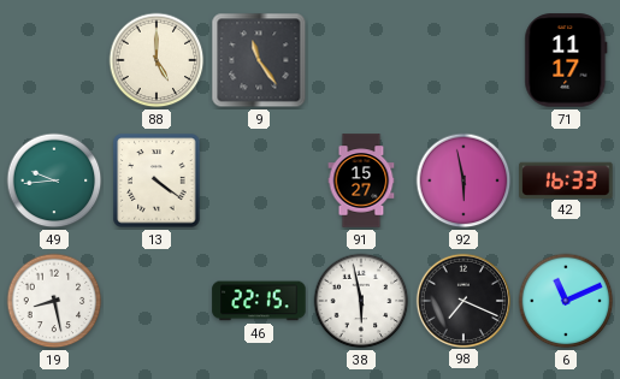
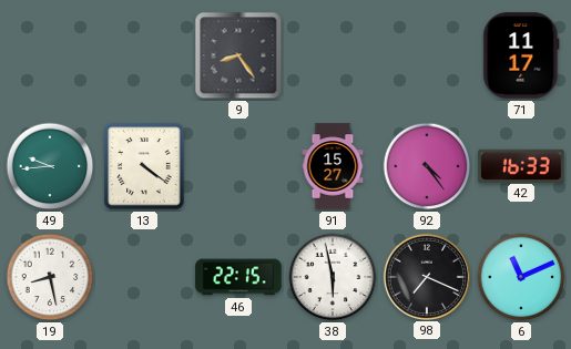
88: 5:00 -> none
9: 11:24 -> 8:24
92: 5:58 -> 4:24
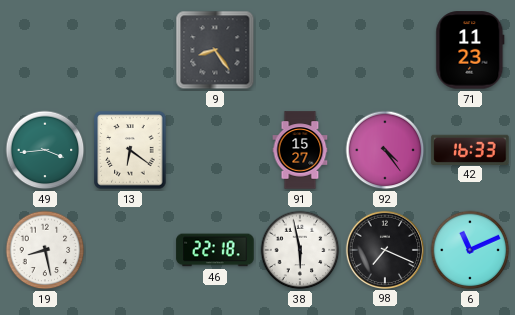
71: 11:17 -> 11:23
49: 9:44 -> 3:44
13: 4:21 -> 6:21
46: 22:15 -> 22:18
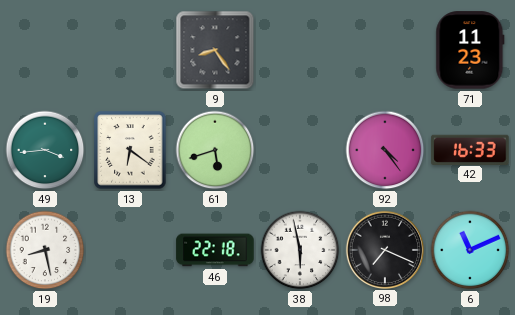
61: none -> 5:42
91: 15:27 -> none
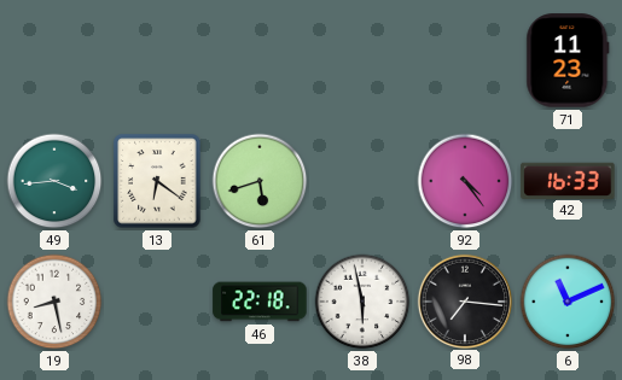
9: 8:24 -> none
98: 7:19 -> 7:16
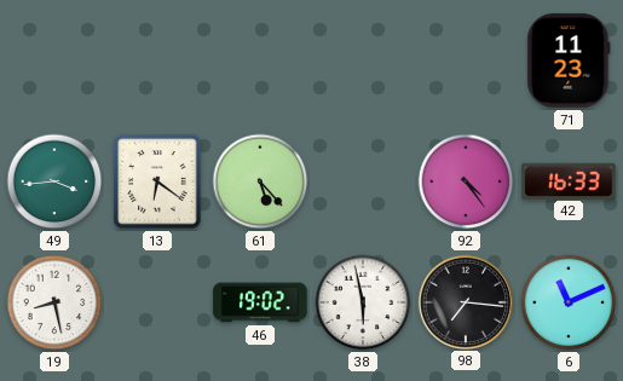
61: 5:42 -> 5:23
46: 22:18 -> 19:02
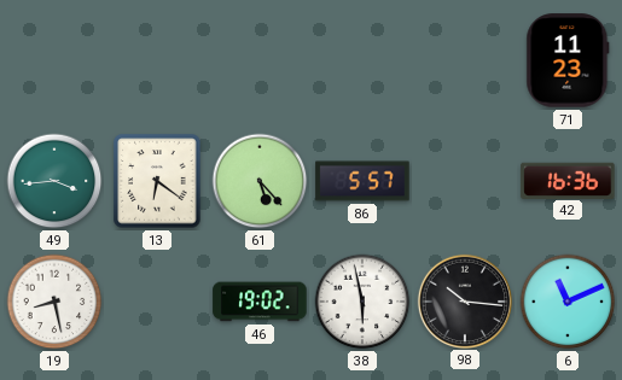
86: none -> 5:57
92: 4:24 -> none
42: 16:33 -> 16:36
98: 7:16 -> 10:16
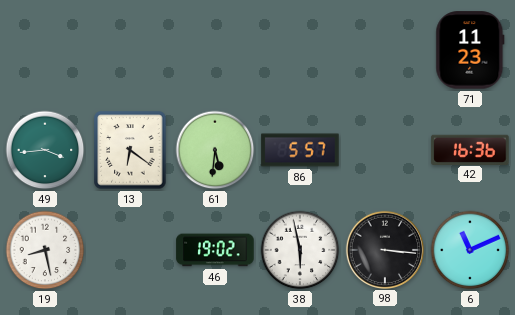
61: 5:23 -> 5:31
98: 10:16 -> 3:16
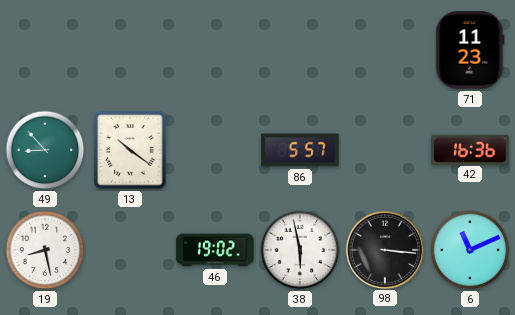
49: 3:44 -> 8:53
13: 6:21 -> 10:21
61: 5:31 -> none
